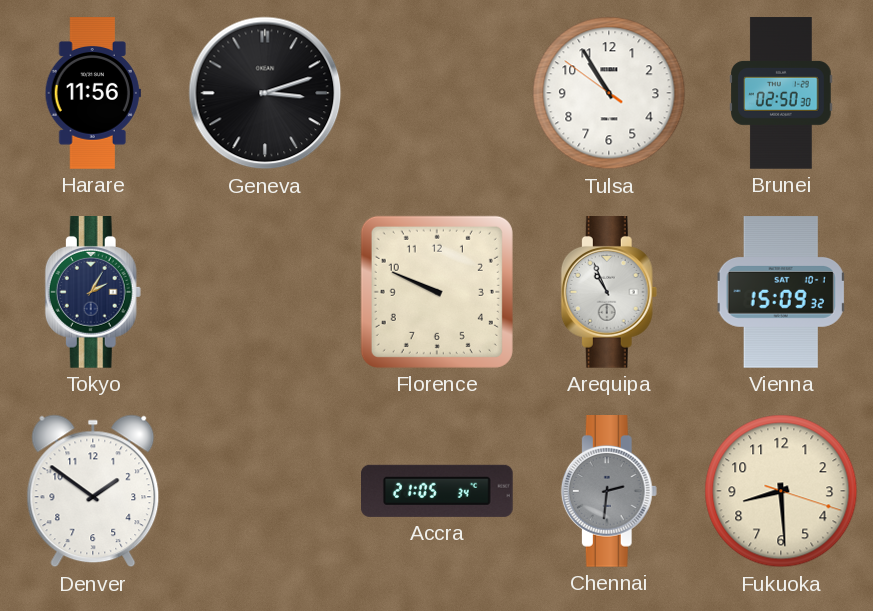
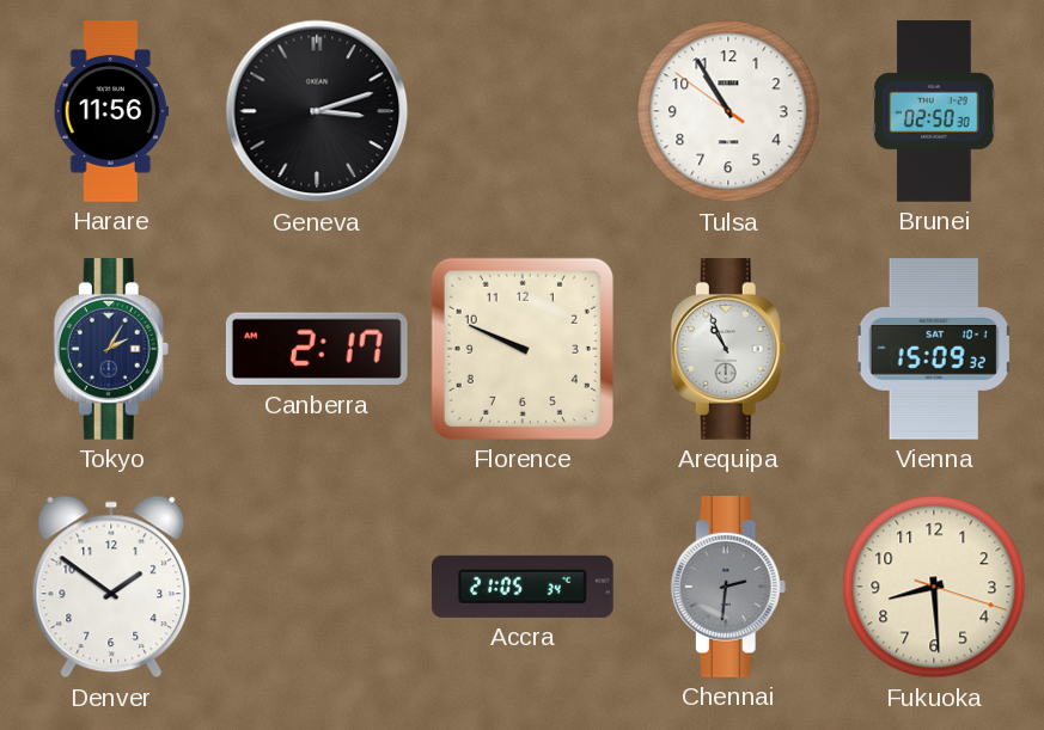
Canberra: none -> 2:17
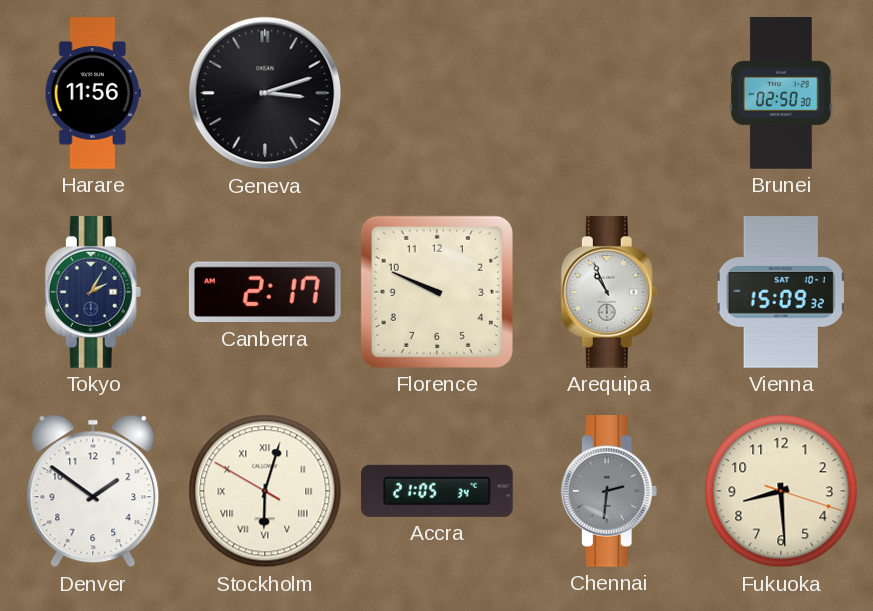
Tulsa: 10:54 -> none
Stockholm: none -> 6:02
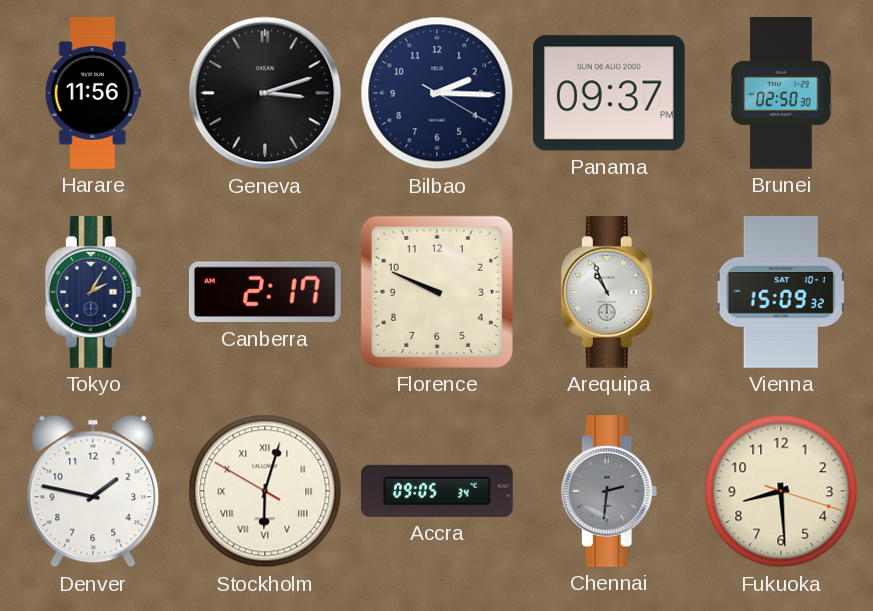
Bilbao: none -> 2:15
Panama: none -> 09:37
Denver: 1:51 -> 1:47
Accra: 21:05 -> 09:05
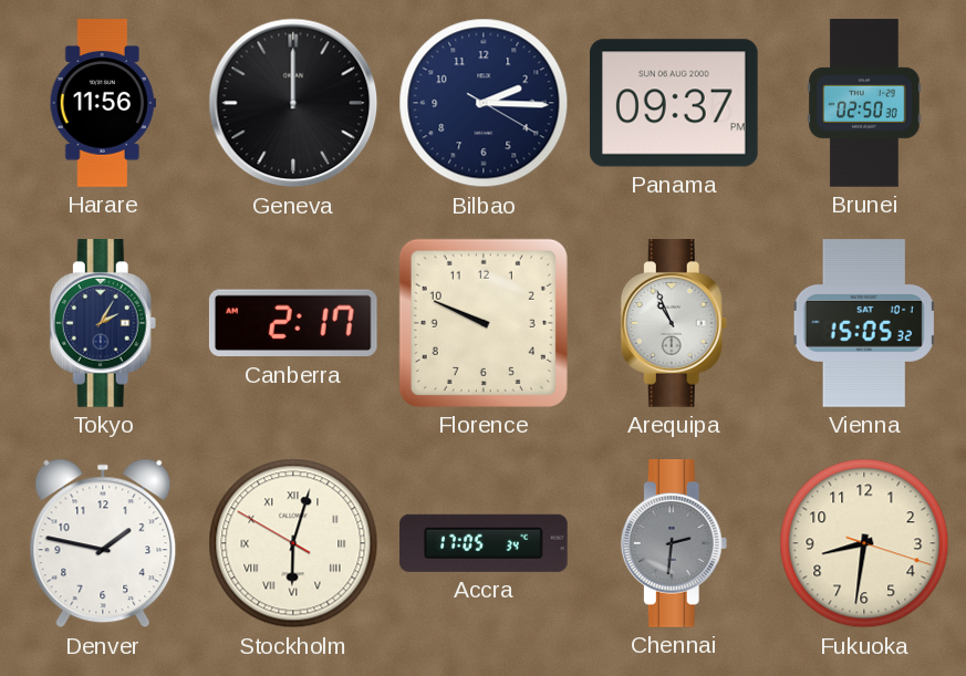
Geneva: 3:12 -> 12:00
Vienna: 15:09 -> 15:05
Accra: 09:05 -> 17:05
Fukuoka: 8:29 -> 8:31
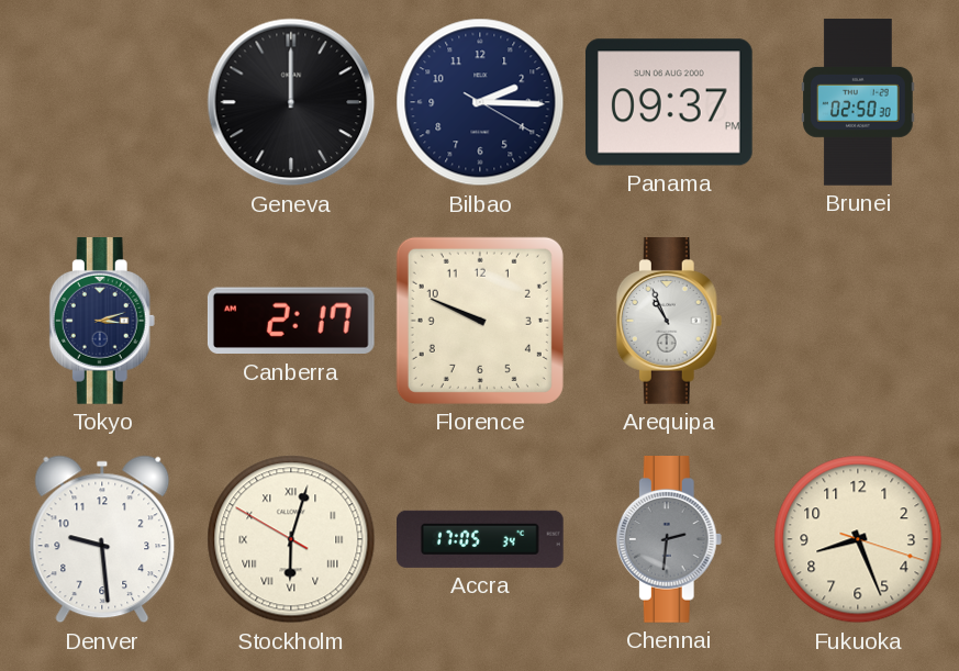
Harare: 11:56 -> none
Tokyo: 2:05 -> 3:12
Vienna: 15:05 -> none
Denver: 1:47 -> 9:29
Fukuoka: 8:31 -> 8:26
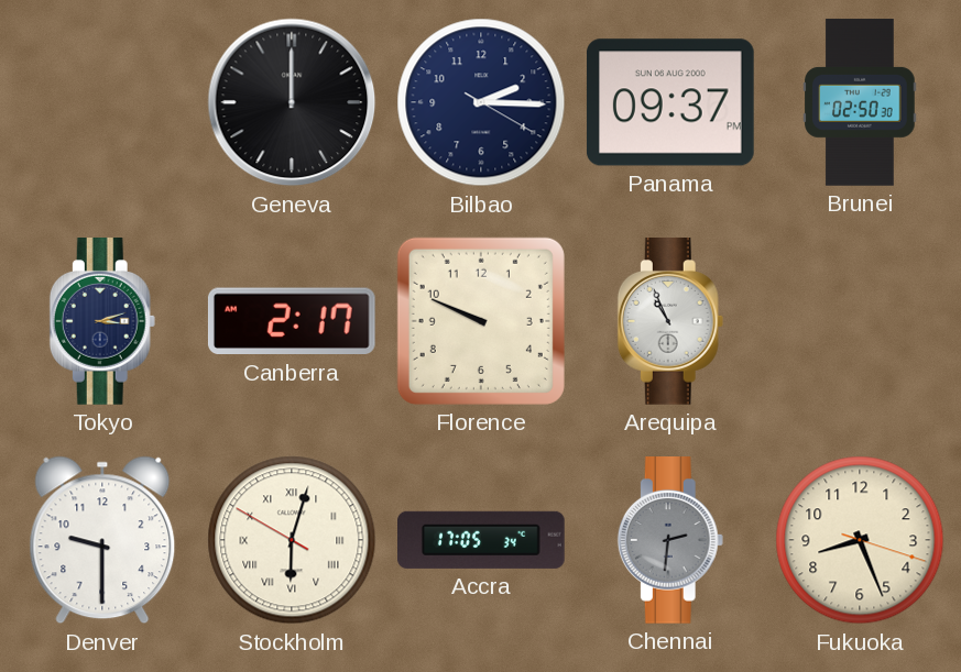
Denver: 9:29 -> 9:30
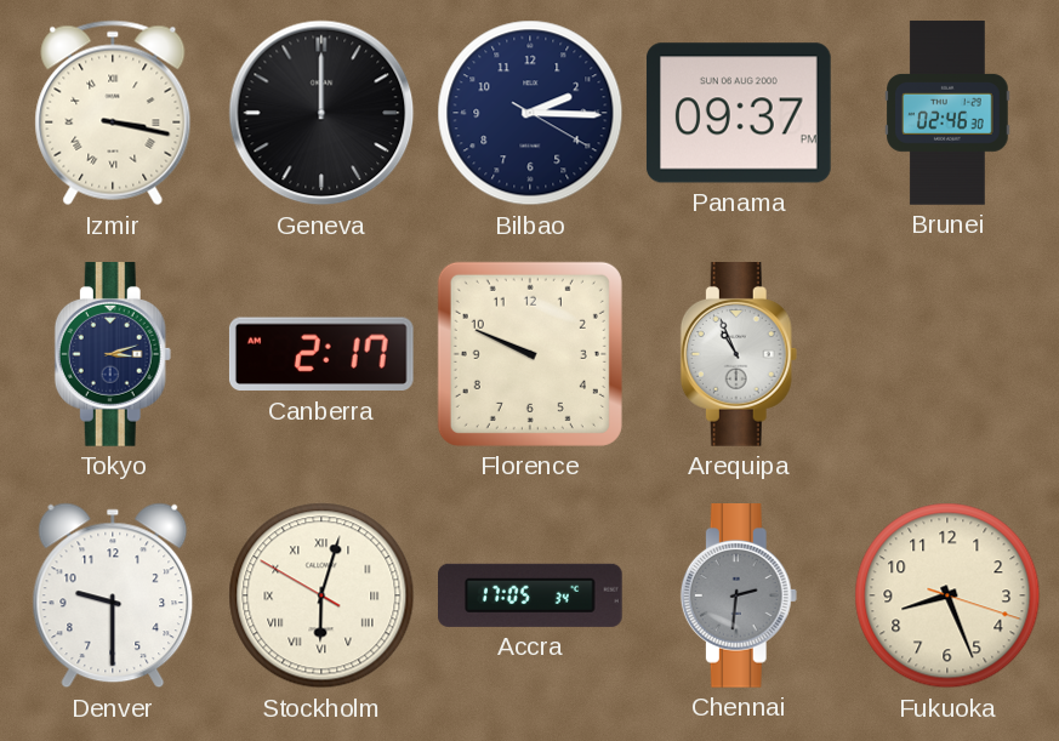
Izmir: none -> 3:17
Brunei: 02:50 -> 02:46
